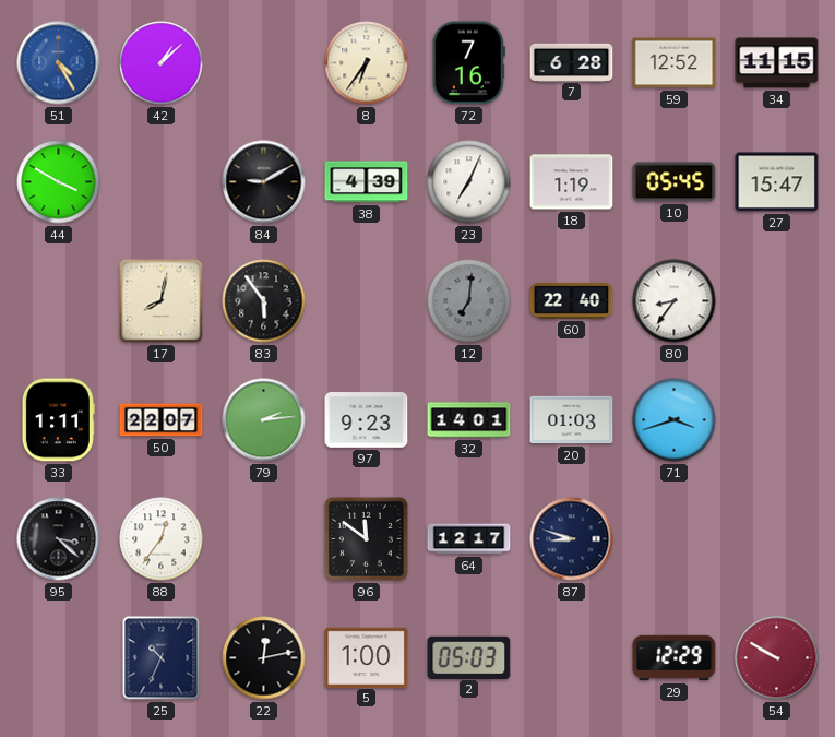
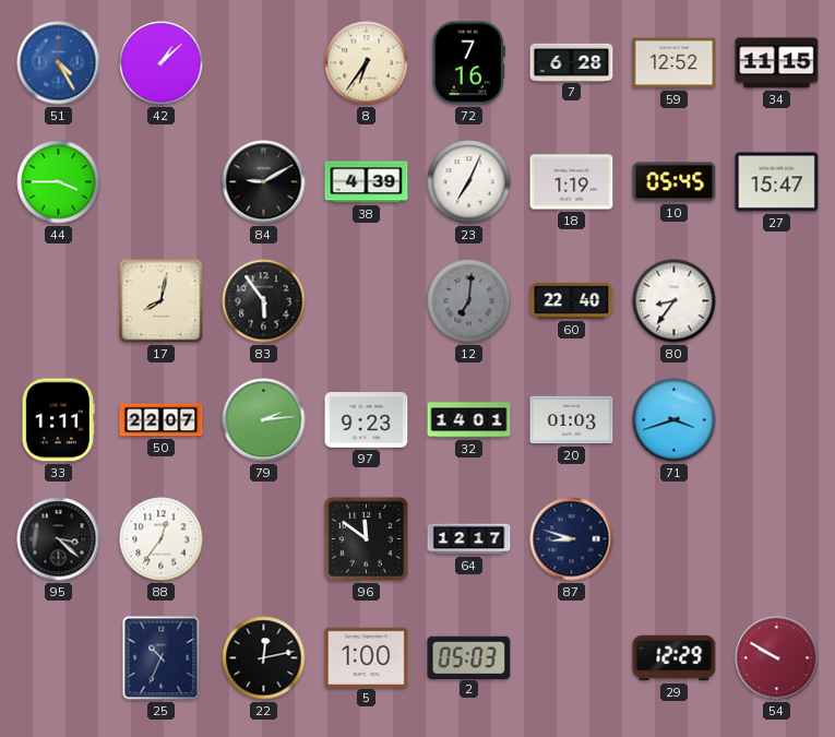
44: 3:50 -> 3:45
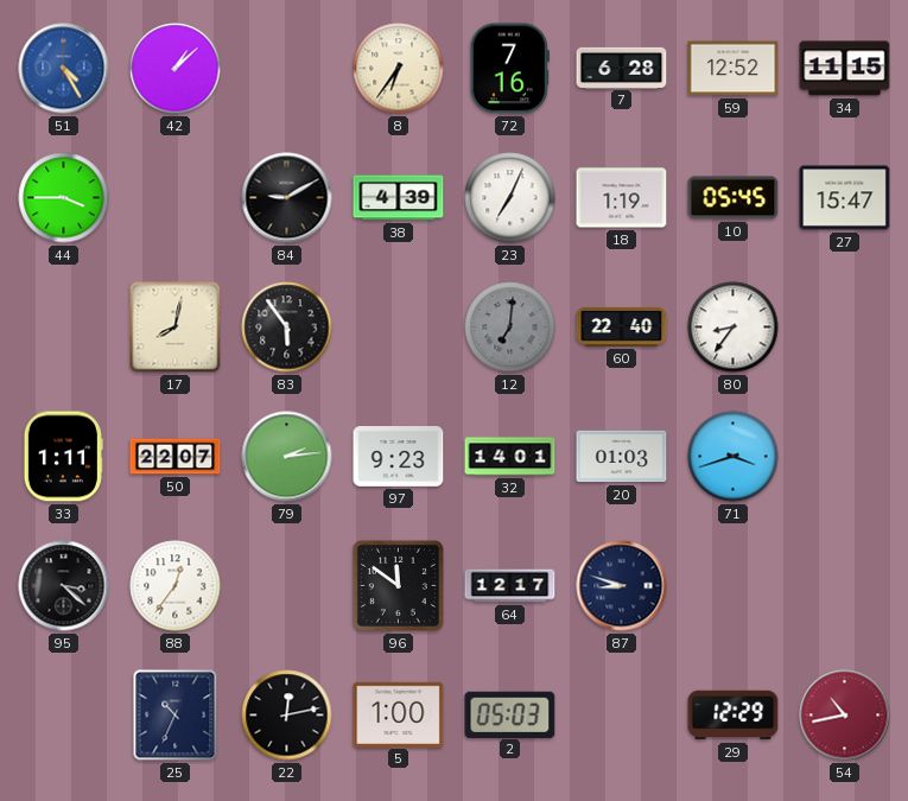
54: 9:50 -> 10:43
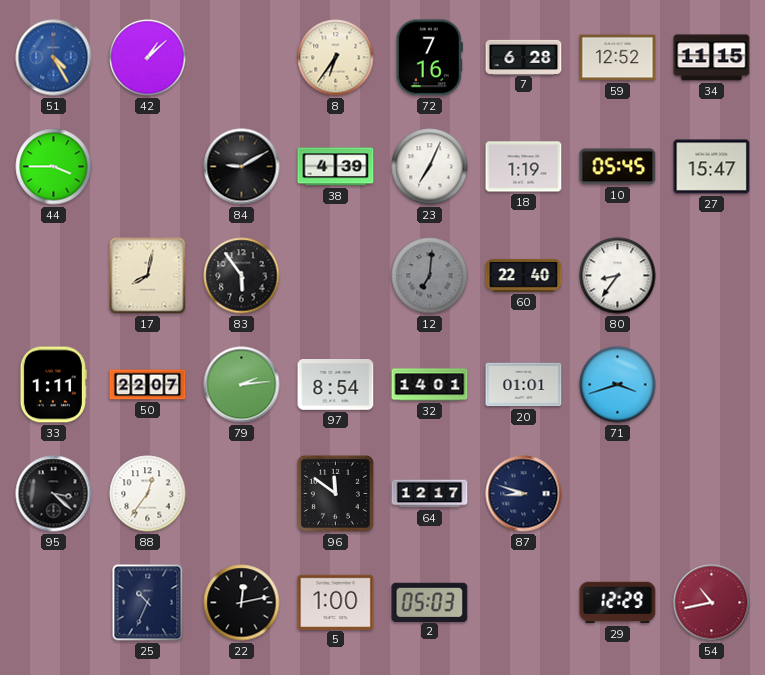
97: 9:23 -> 8:54
20: 01:03 -> 01:01
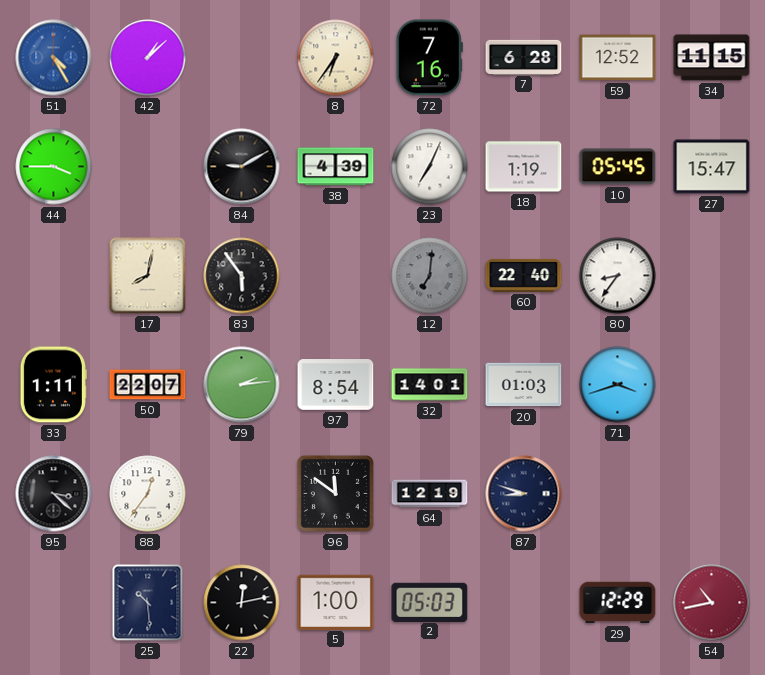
20: 01:01 -> 01:03
64: 12:17 -> 12:19
25: 10:34 -> 10:29
